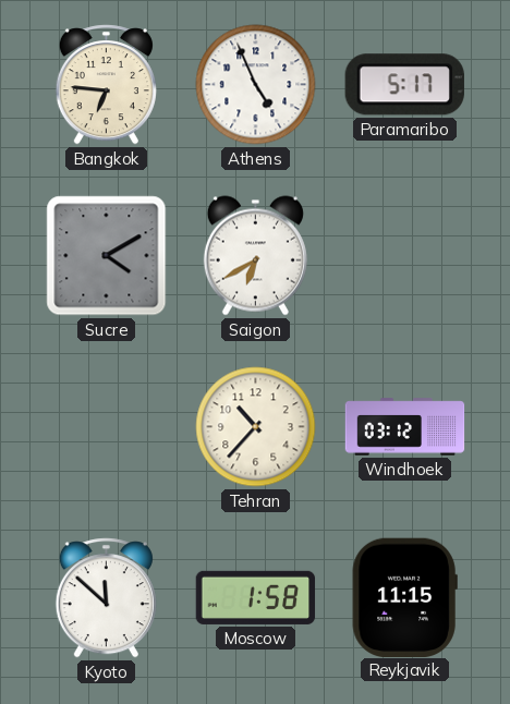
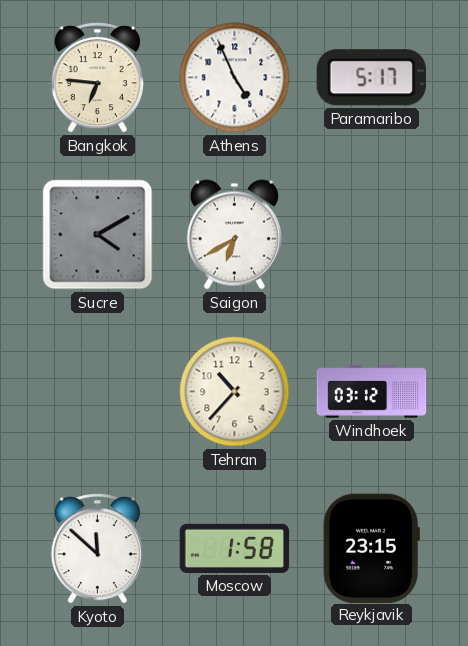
Reykjavik: 11:15 -> 23:15
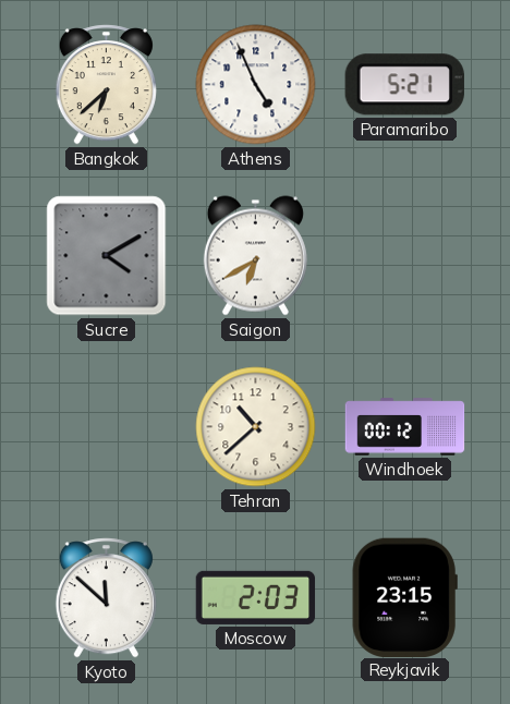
Bangkok: 6:46 -> 6:38
Paramaribo: 5:17 -> 5:21
Tehran: 10:37 -> 10:38
Windhoek: 03:12 -> 00:12
Moscow: 1:58 -> 2:03
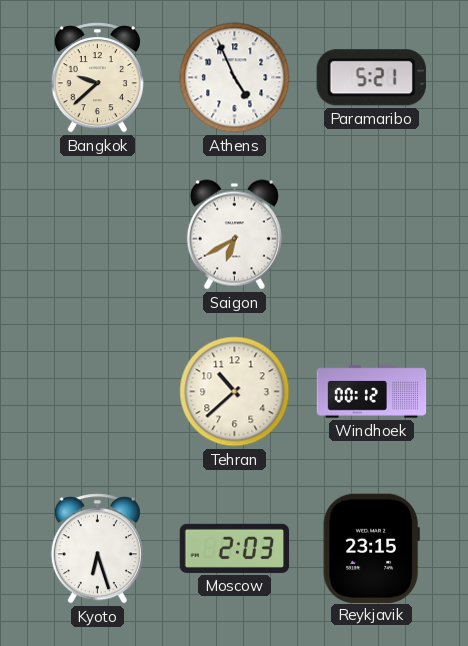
Bangkok: 6:38 -> 9:38
Sucre: 4:10 -> none
Kyoto: 11:52 -> 6:27
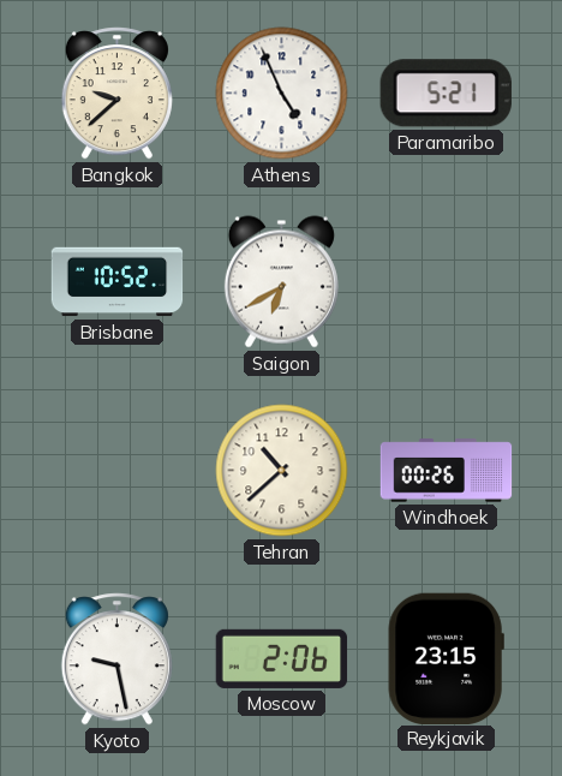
Brisbane: none -> 10:52
Windhoek: 00:12 -> 00:26
Kyoto: 6:27 -> 9:28
Moscow: 2:03 -> 2:06
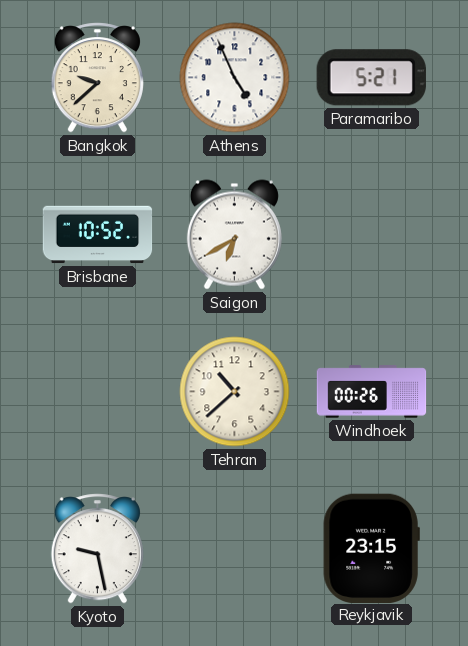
Moscow: 2:06 -> none
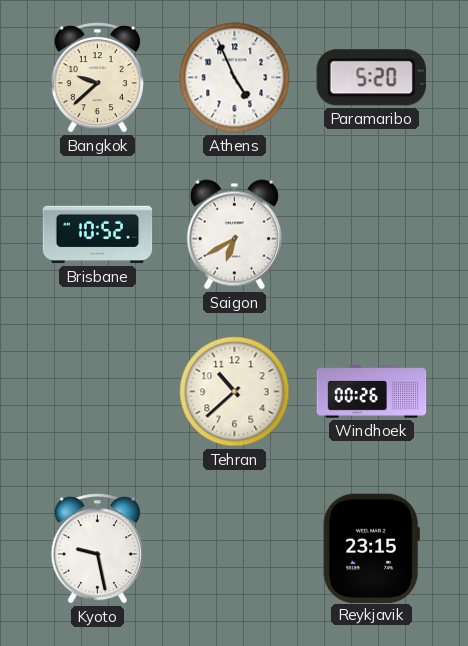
Paramaribo: 5:21 -> 5:20
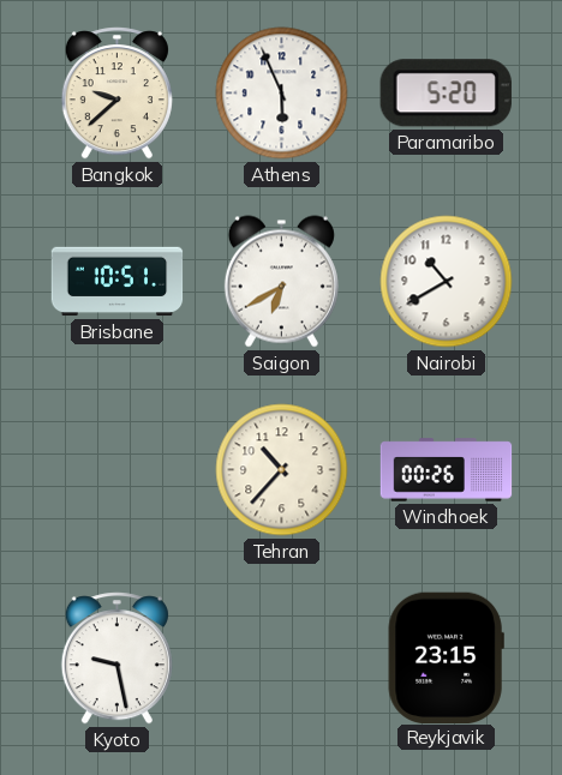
Athens: 4:56 -> 5:56
Brisbane: 10:52 -> 10:51
Nairobi: none -> 10:40
Tehran: 10:38 -> 10:37
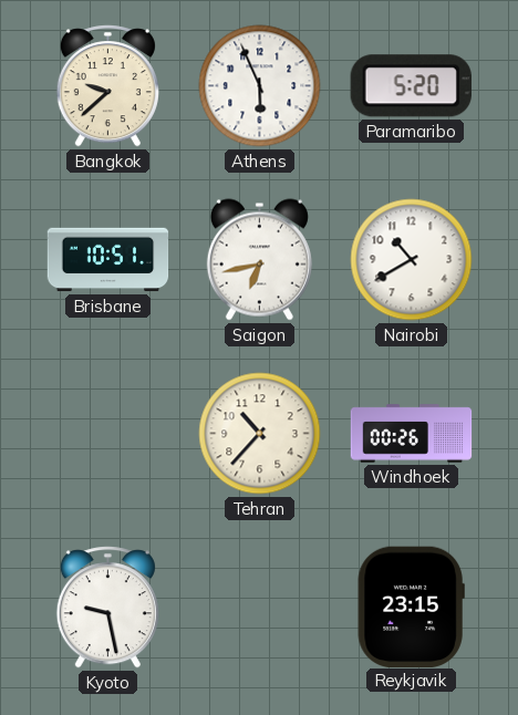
Saigon: 6:40 -> 6:43
